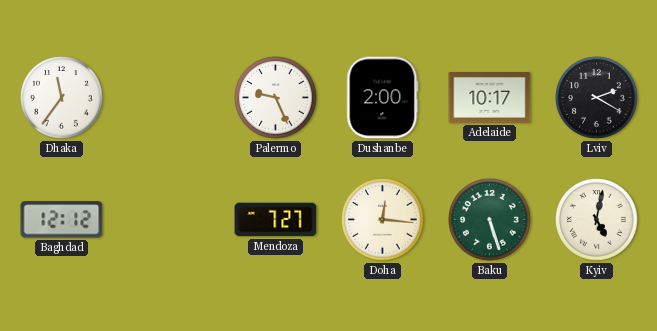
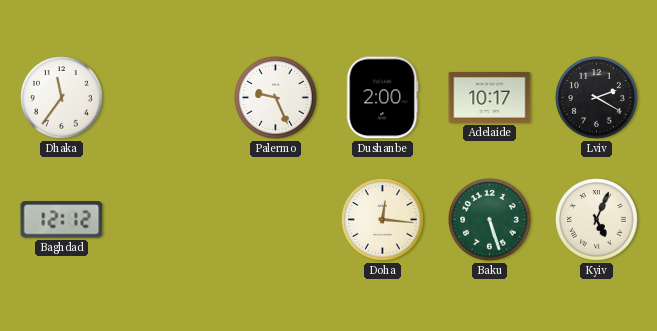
Mendoza: 7:27 -> none
Kyiv: 5:02 -> 5:04
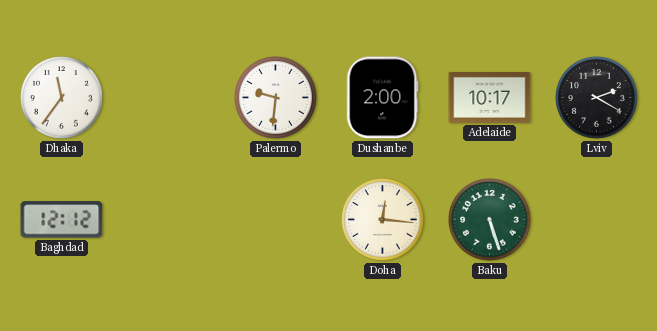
Palermo: 9:26 -> 9:31
Kyiv: 5:04 -> none
